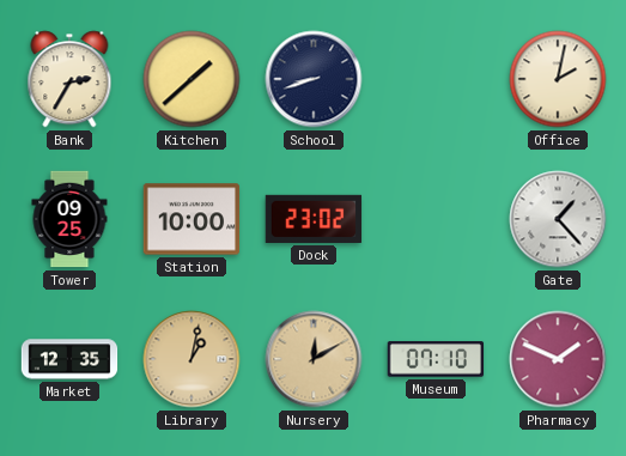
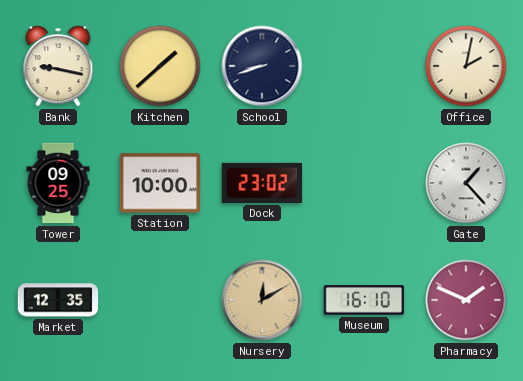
Bank: 2:35 -> 9:17
Library: 1:02 -> none
Museum: 07:10 -> 16:10
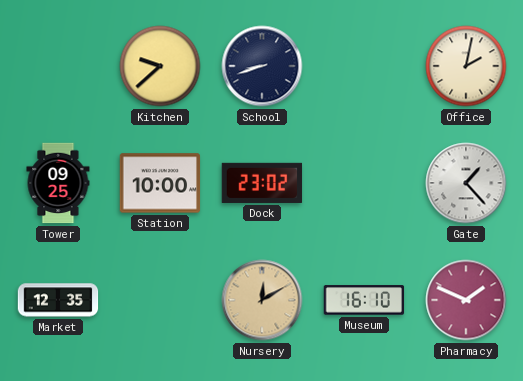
Bank: 9:17 -> none
Kitchen: 1:38 -> 9:38
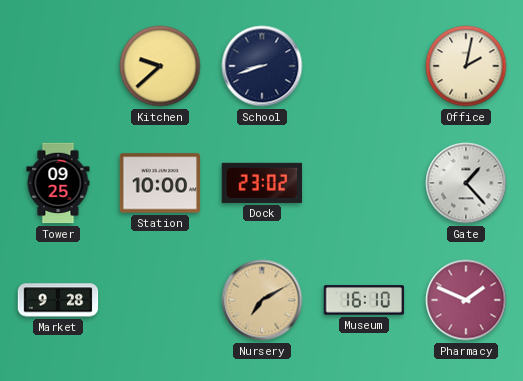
Market: 12:35 -> 9:28
Nursery: 12:10 -> 7:10
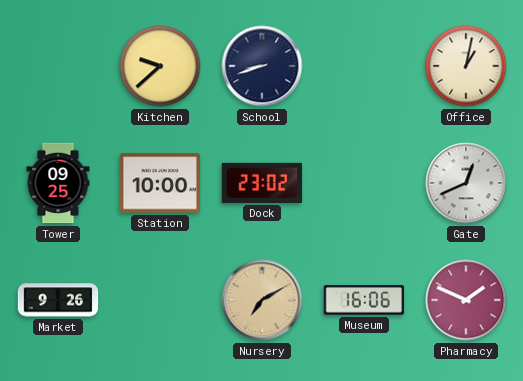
Office: 2:02 -> 1:02
Gate: 1:23 -> 12:41
Market: 9:28 -> 9:26
Museum: 16:10 -> 16:06
